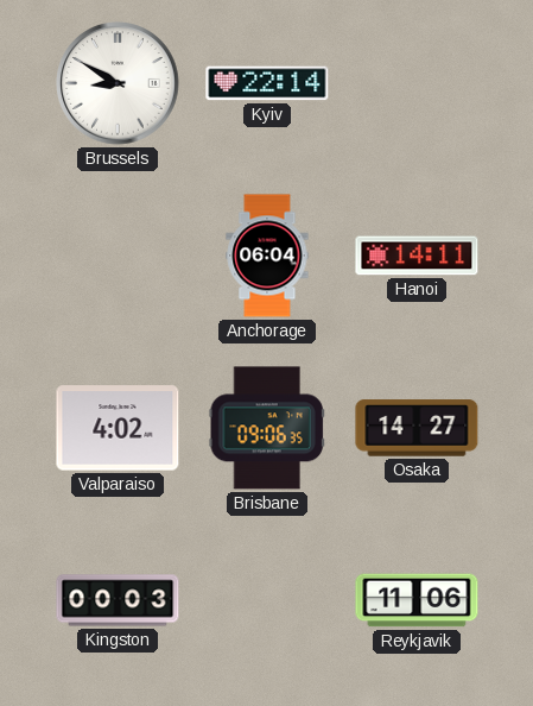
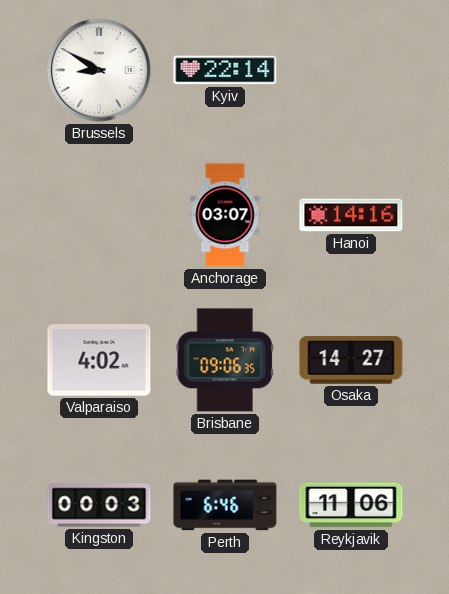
Anchorage: 06:04 -> 03:07
Hanoi: 14:11 -> 14:16
Perth: none -> 6:46
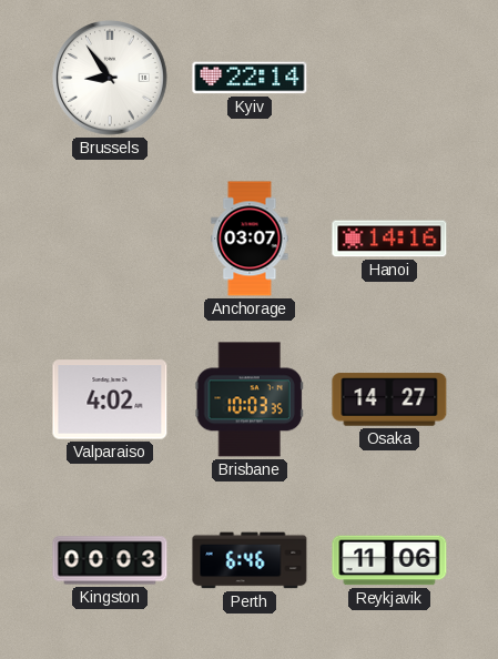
Brussels: 8:50 -> 8:54
Brisbane: 09:06 -> 10:03
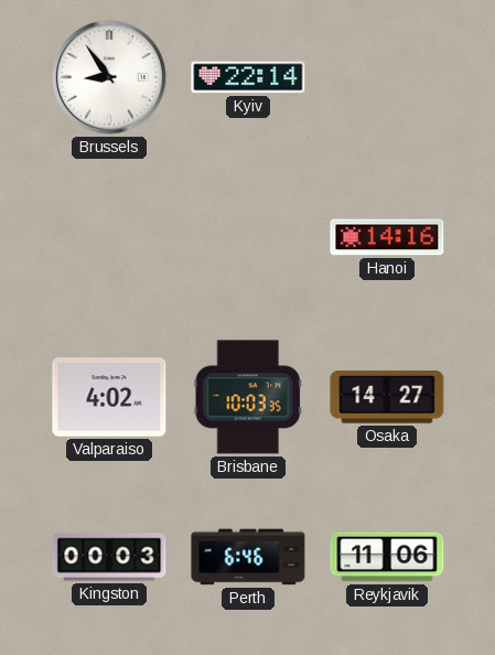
Anchorage: 03:07 -> none
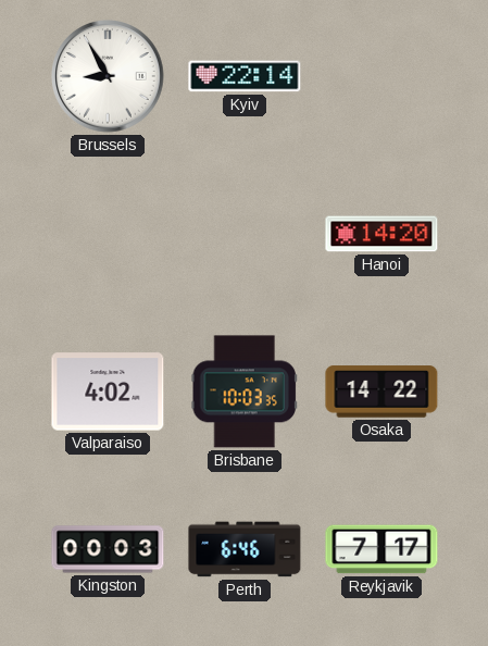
Brussels: 8:54 -> 8:55
Hanoi: 14:16 -> 14:20
Osaka: 14:27 -> 14:22
Reykjavik: 11:06 -> 7:17
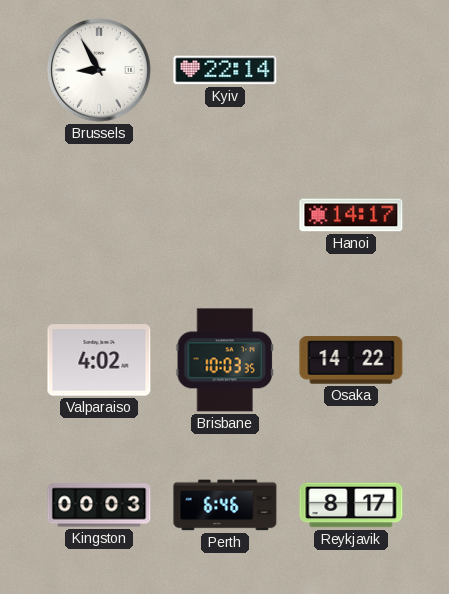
Hanoi: 14:20 -> 14:17
Reykjavik: 7:17 -> 8:17
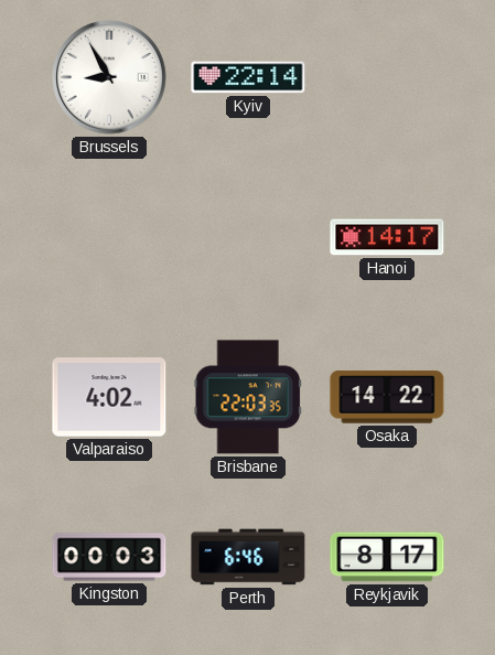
Brisbane: 10:03 -> 22:03
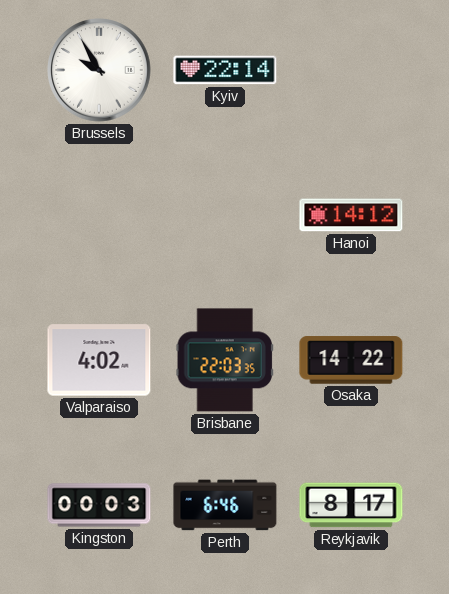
Brussels: 8:55 -> 9:55
Hanoi: 14:17 -> 14:12
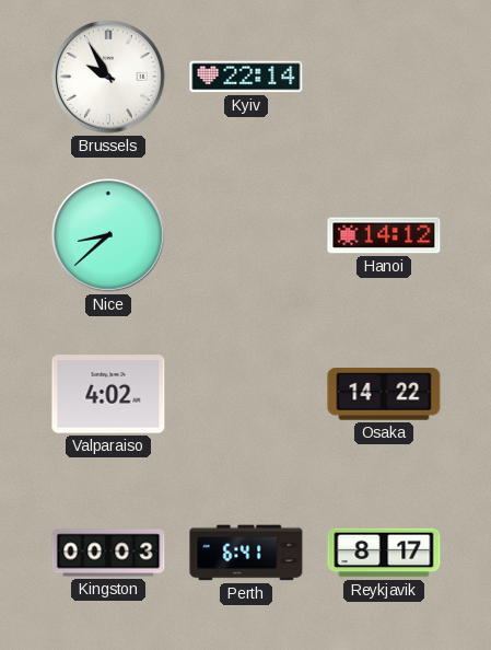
Nice: none -> 8:38
Brisbane: 22:03 -> none
Perth: 6:46 -> 6:41
